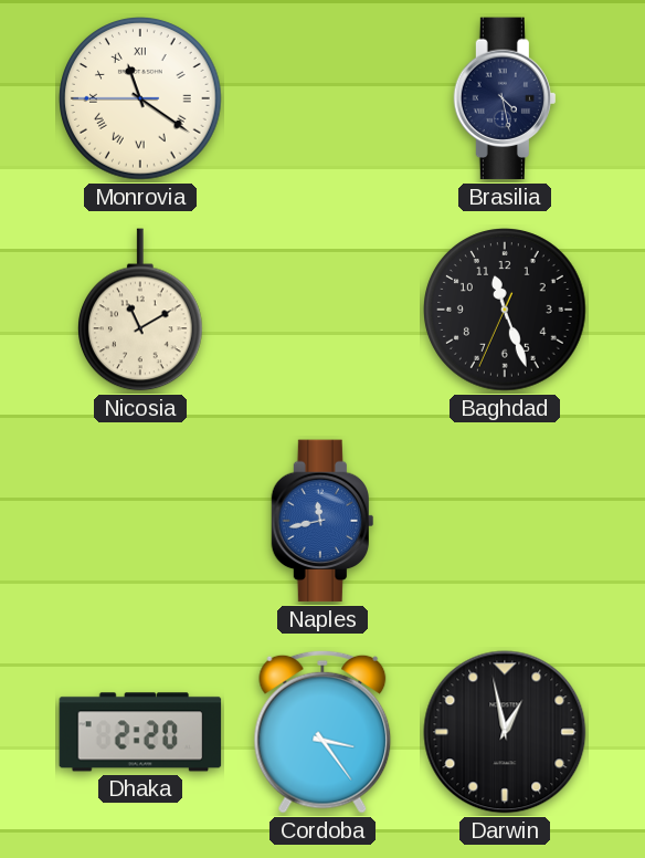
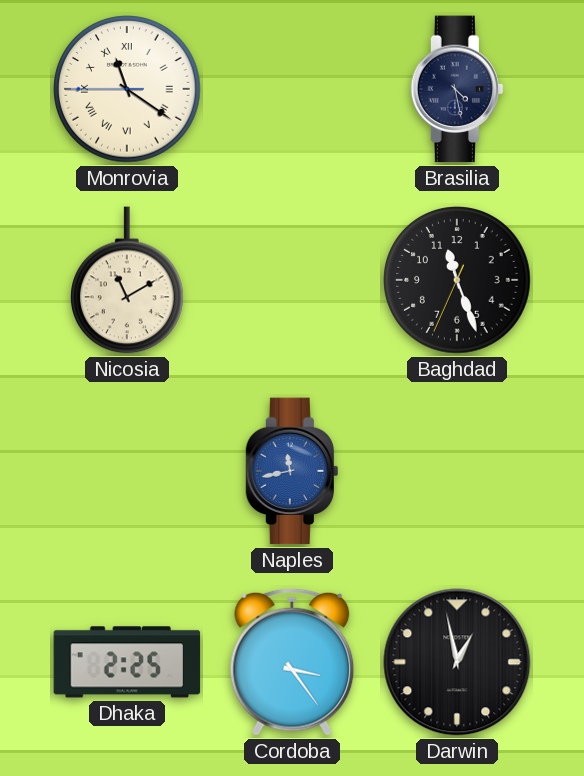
Dhaka: 2:20 -> 2:25
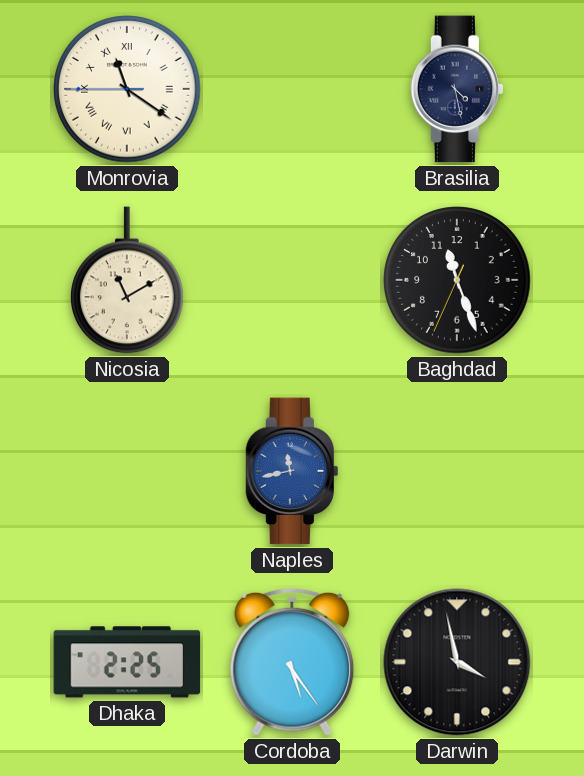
Cordoba: 3:24 -> 5:24
Darwin: 12:58 -> 3:58
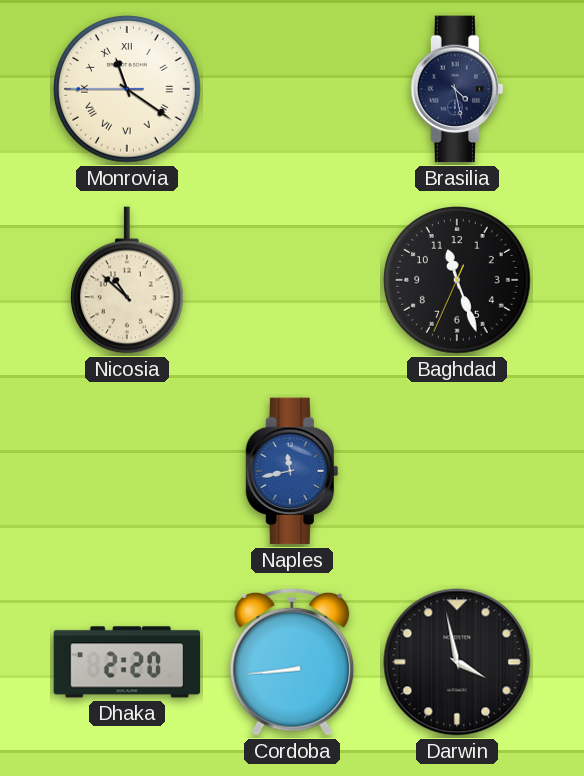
Nicosia: 11:10 -> 10:52
Dhaka: 2:25 -> 2:20
Cordoba: 5:24 -> 8:44
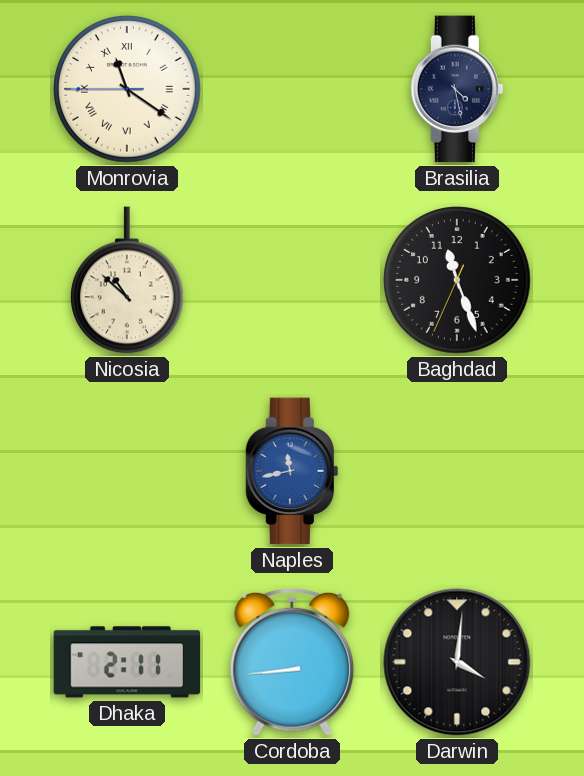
Dhaka: 2:20 -> 2:11
Darwin: 3:58 -> 4:01
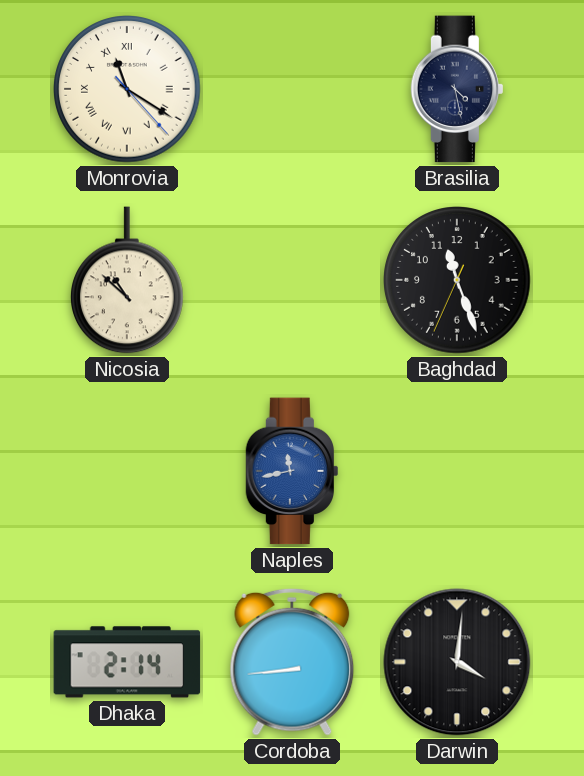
Monrovia: 11:20:45 -> 11:20:23
Dhaka: 2:11 -> 2:14
